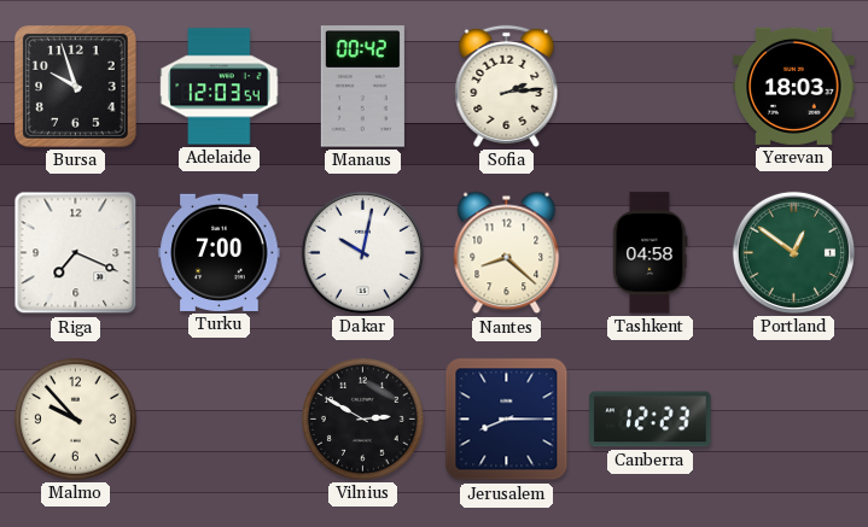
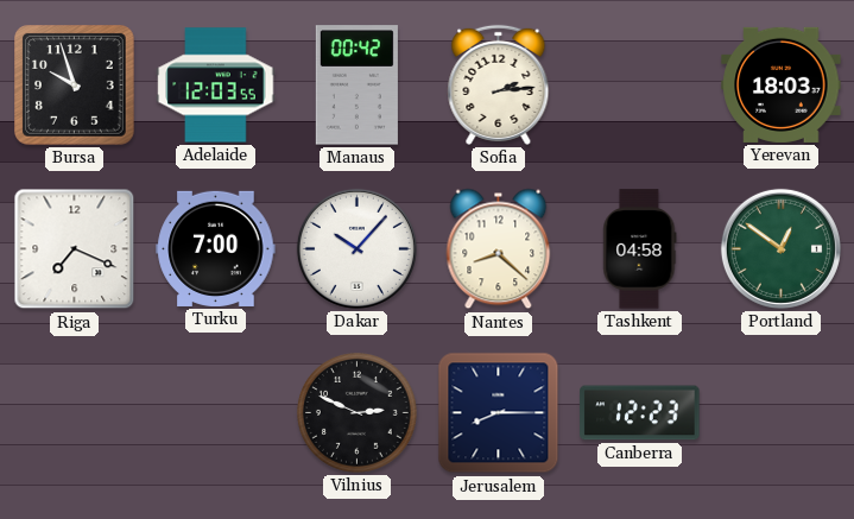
Adelaide: 12:03:54 -> 12:03:55
Dakar: 10:02 -> 10:07
Malmo: 9:53 -> none
Vilnius: 2:50 -> 2:49
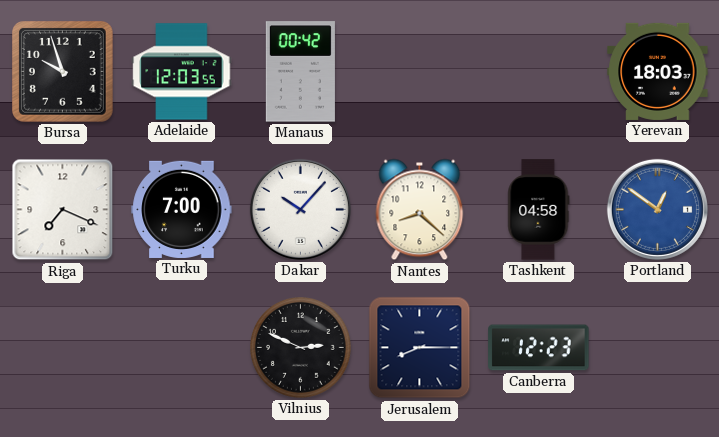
Sofia: 2:14 -> none
Portland dial: green -> blue
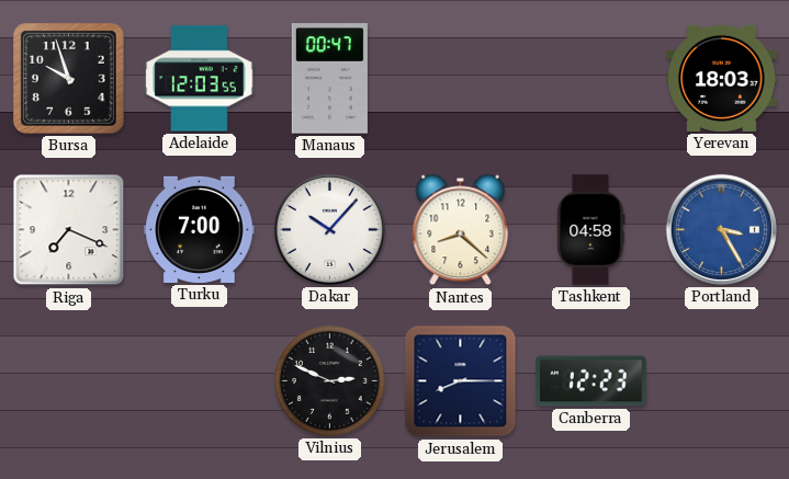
Manaus: 00:42 -> 00:47
Portland: 12:51 -> 3:25
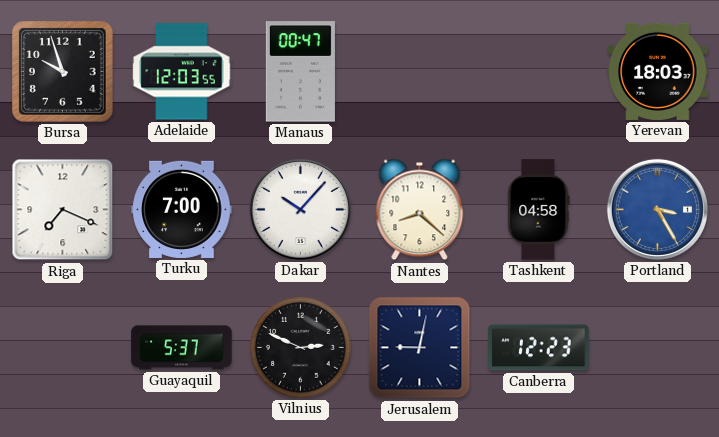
Guayaquil: none -> 5:37
Jerusalem: 8:15 -> 9:02
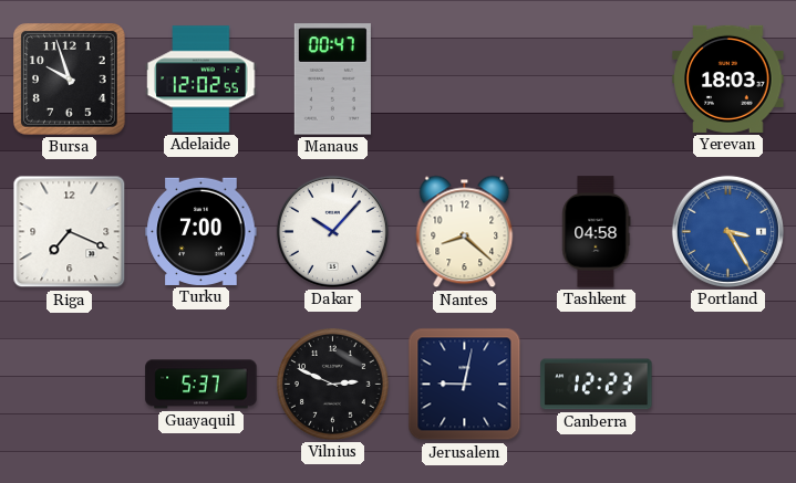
Adelaide: 12:03 -> 12:02
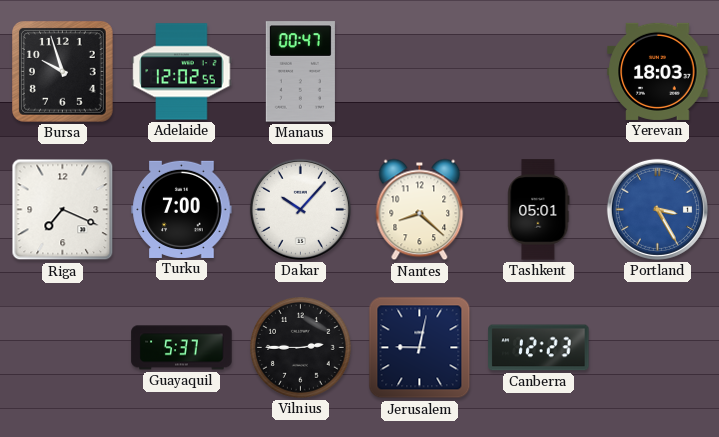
Tashkent: 04:58 -> 05:01
Vilnius: 2:49 -> 2:45
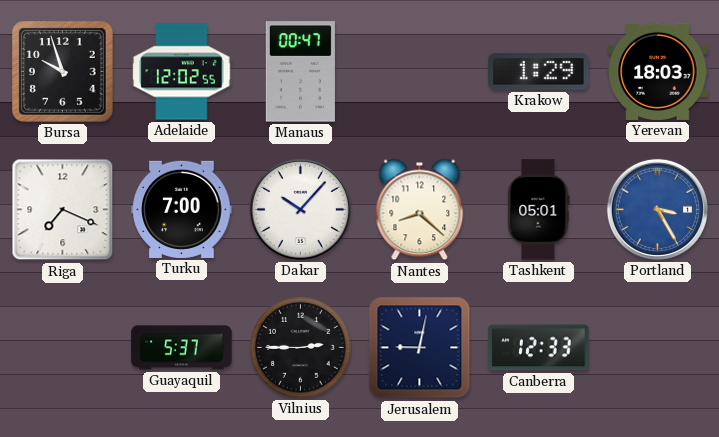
Krakow: none -> 1:29
Canberra: 12:23 -> 12:33
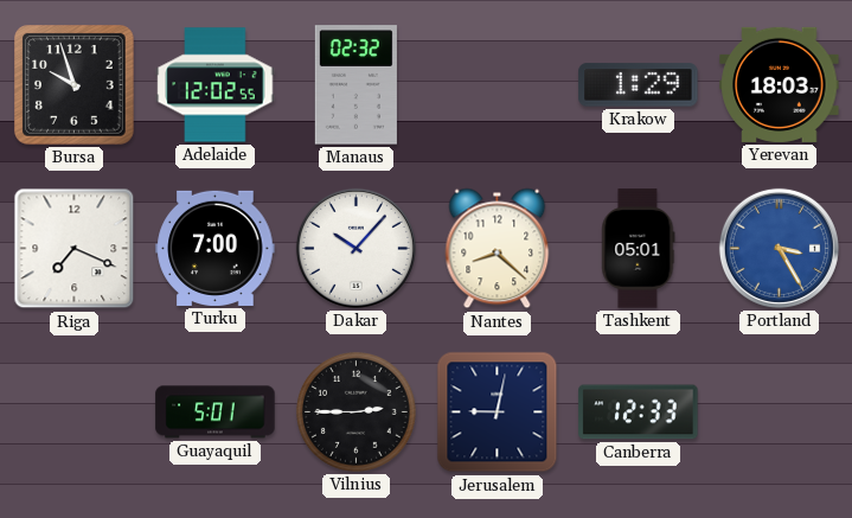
Manaus: 00:47 -> 02:32
Guayaquil: 5:37 -> 5:01
